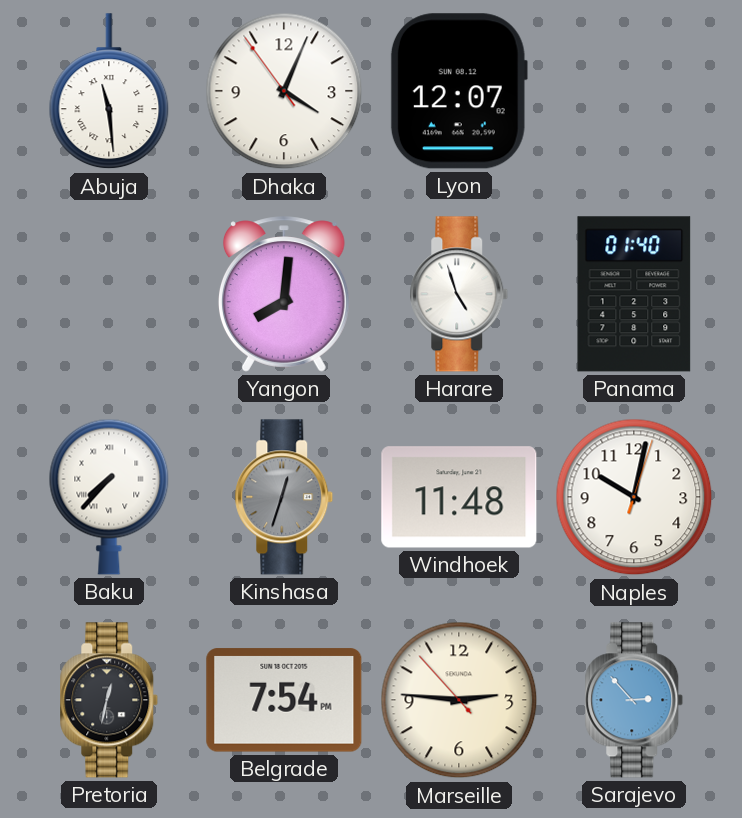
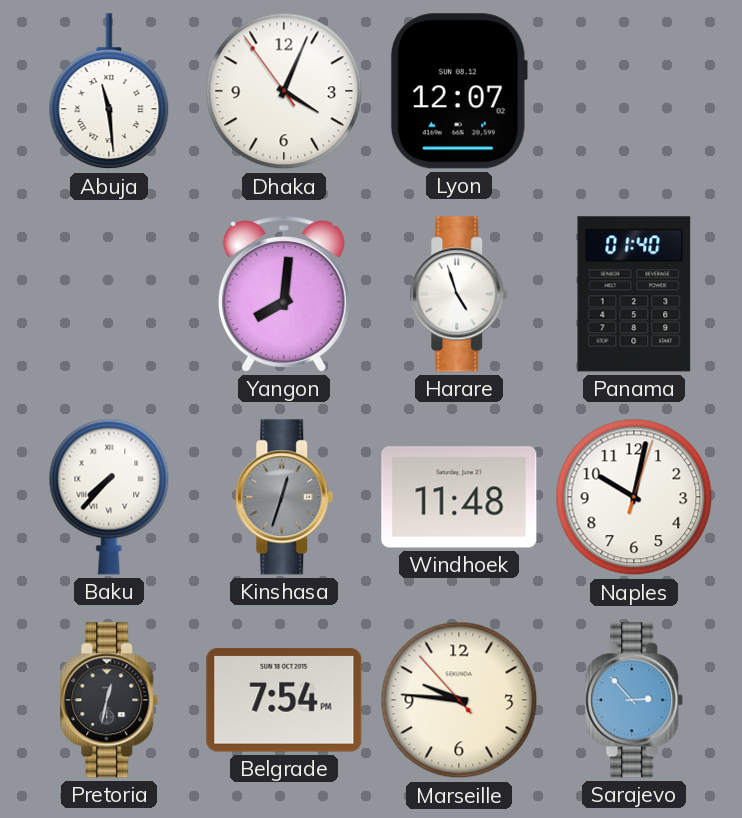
Marseille: 2:45 -> 9:45
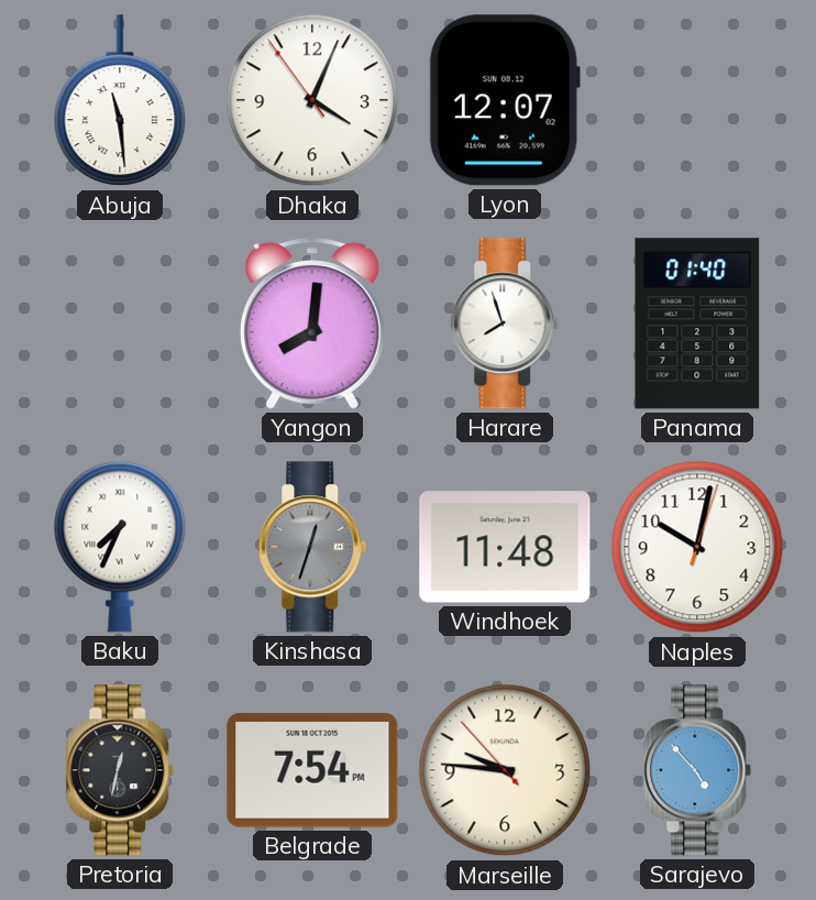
Harare: 4:57 -> 7:57
Baku: 7:37 -> 7:34
Sarajevo: 2:53 -> 4:53
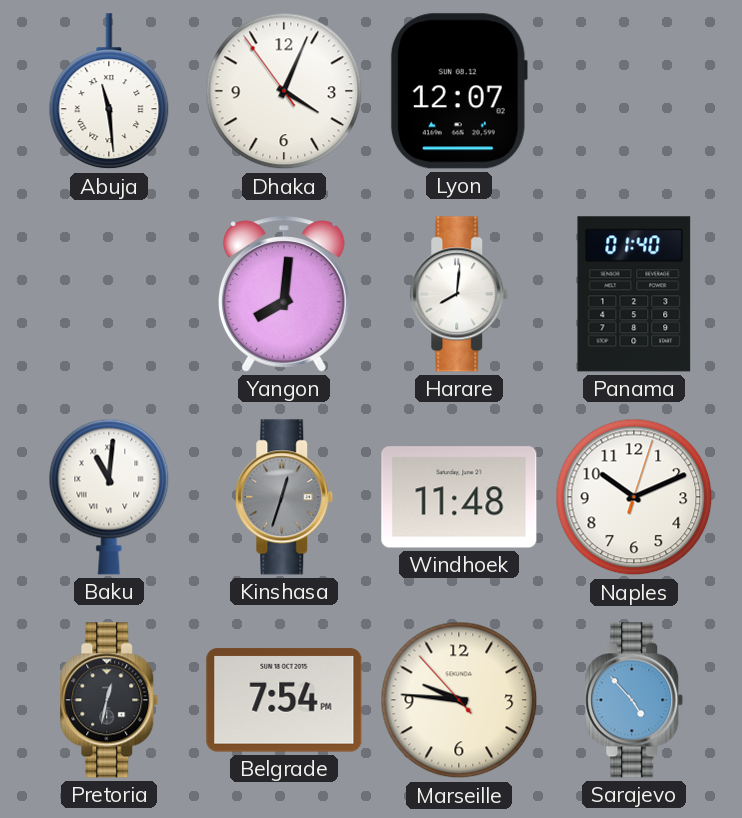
Harare: 7:57 -> 8:01
Baku: 7:34 -> 11:01
Naples: 10:02 -> 10:11
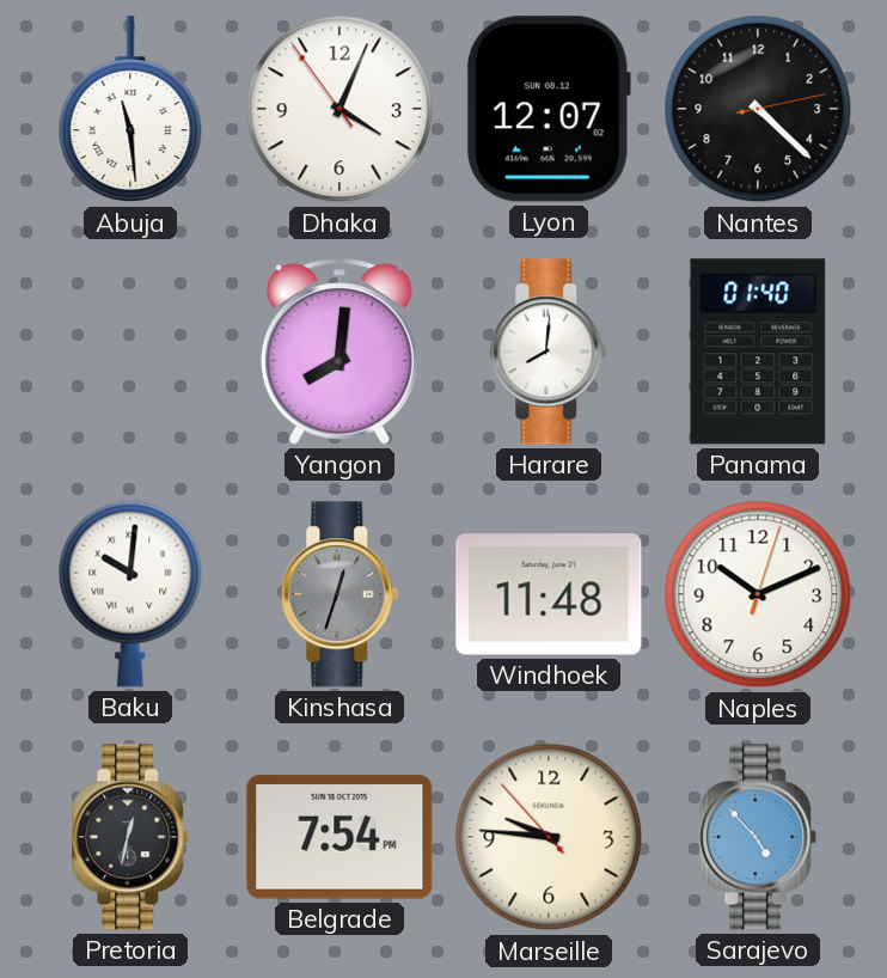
Nantes: none -> 4:22
Baku: 11:01 -> 10:01
